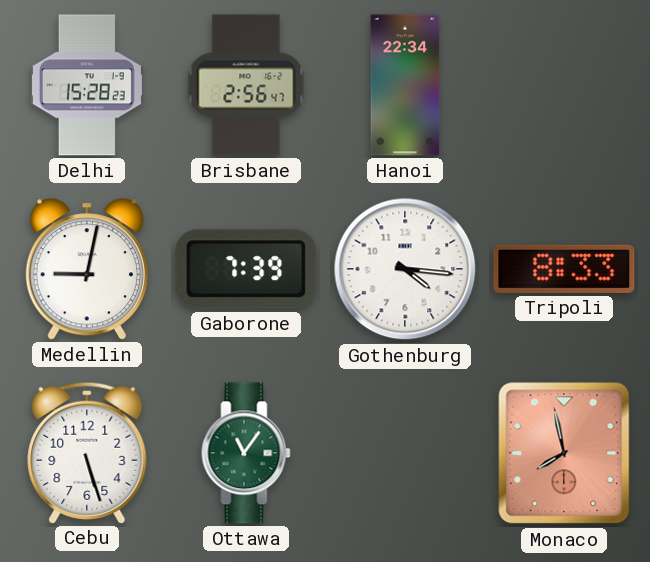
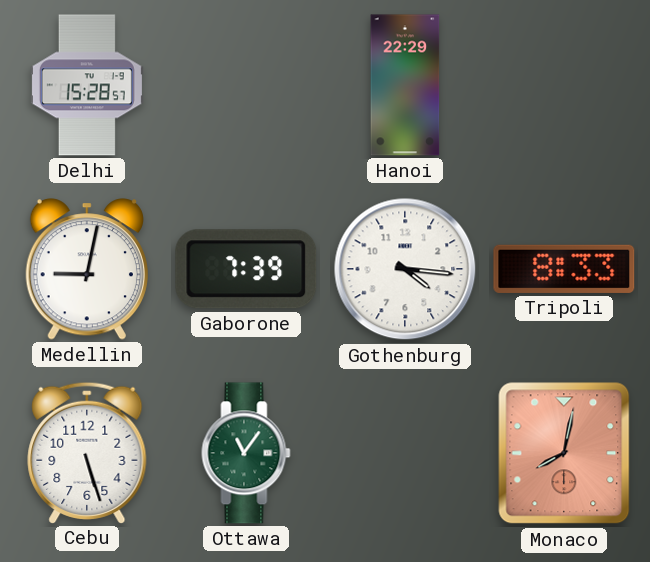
Delhi: 15:28:23 -> 15:28:57
Brisbane: 2:56 -> none
Hanoi: 22:34 -> 22:29
Monaco: 7:58 -> 8:02
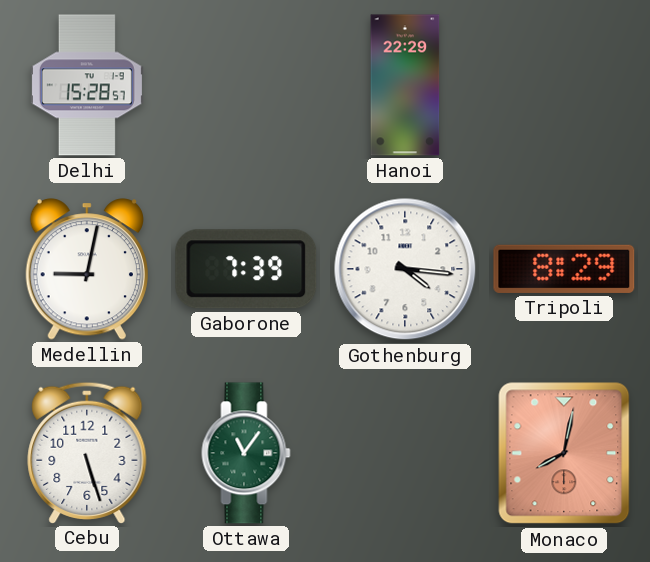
Tripoli: 8:33 -> 8:29
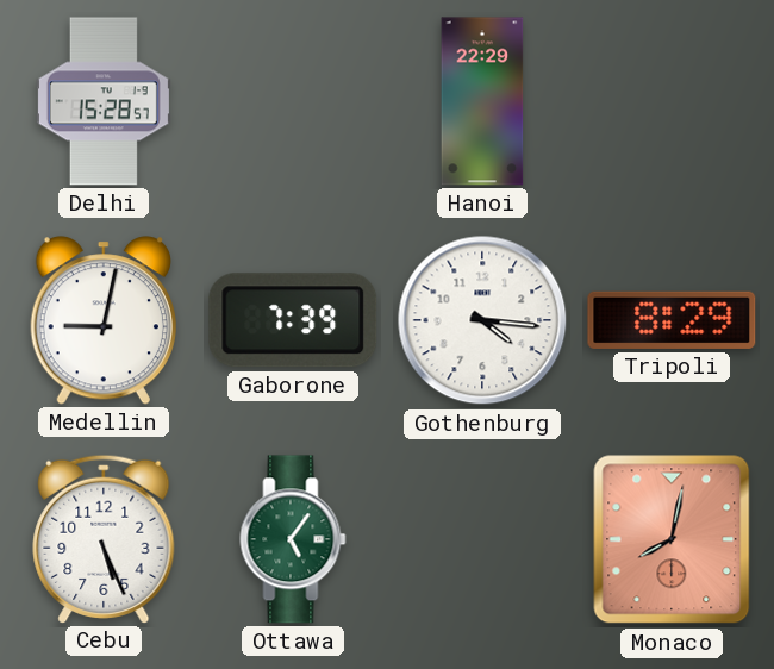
Cebu: 5:27 -> 5:26
Ottawa: 11:06 -> 5:06
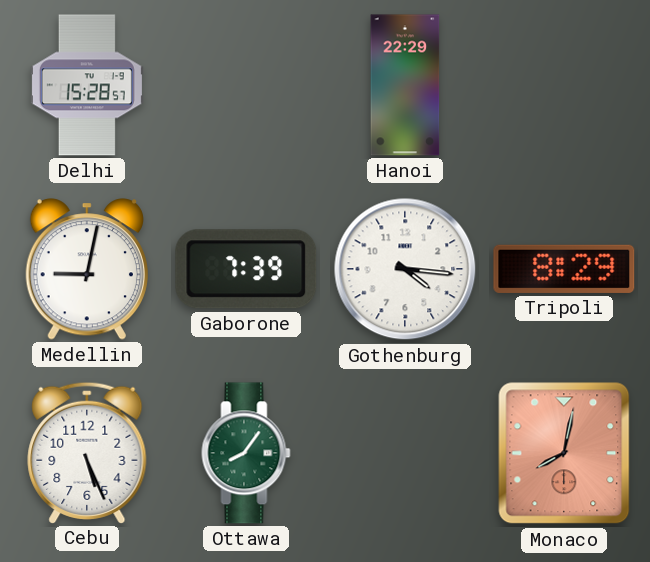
Ottawa: 5:06 -> 8:06
